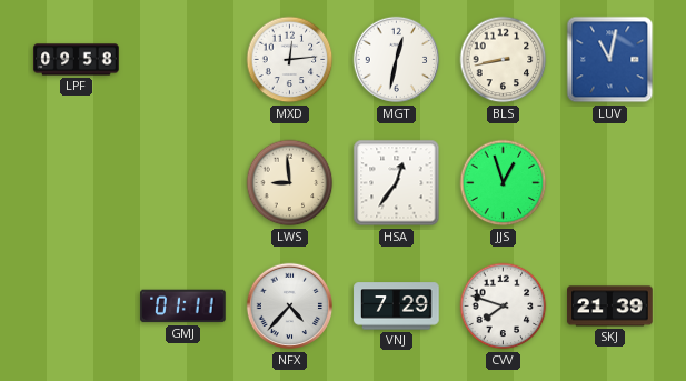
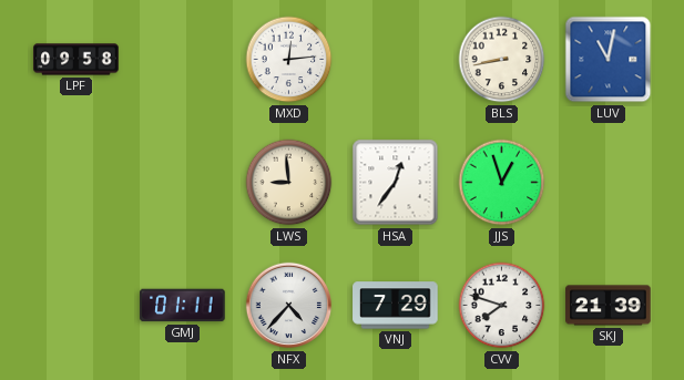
MGT: 12:32 -> none
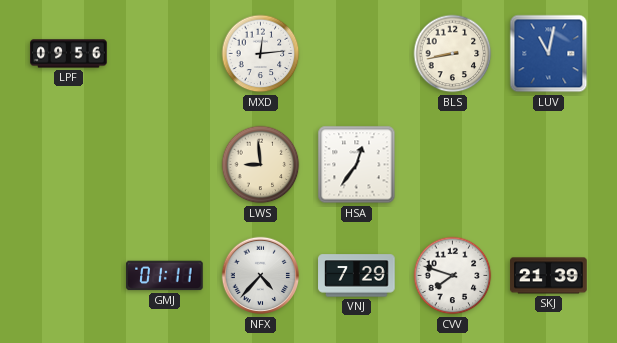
LPF: 09:58 -> 09:56
JJS: 12:57 -> none
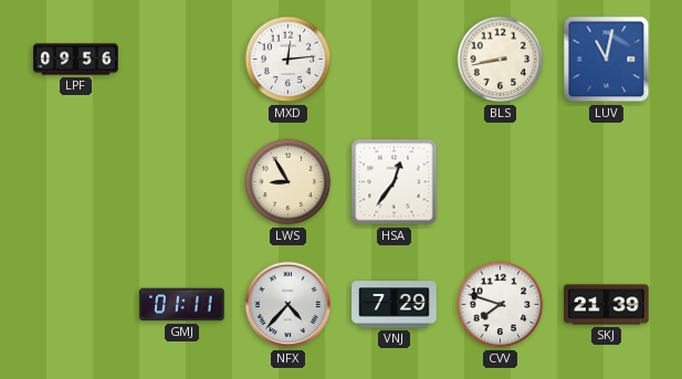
LWS: 8:59 -> 8:55
